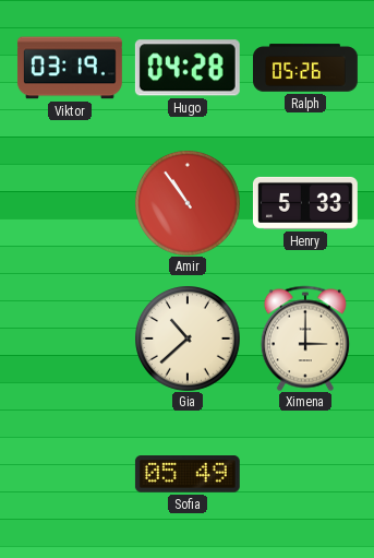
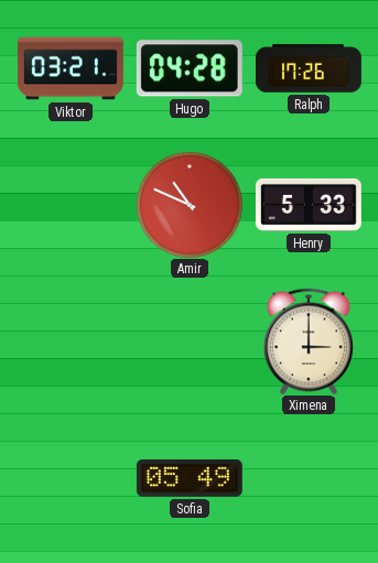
Viktor: 03:19 -> 03:21
Ralph: 05:26 -> 17:26
Amir: 10:54 -> 10:49
Gia: 10:38 -> none
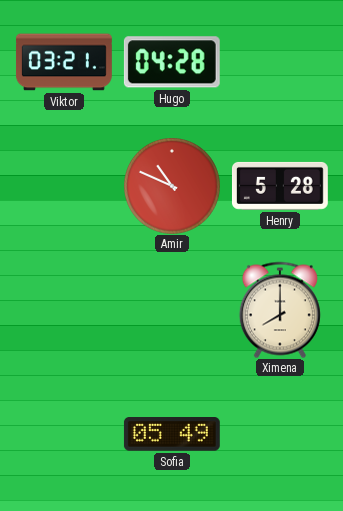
Ralph: 17:26 -> none
Henry: 5:33 -> 5:28
Ximena: 3:00 -> 8:00
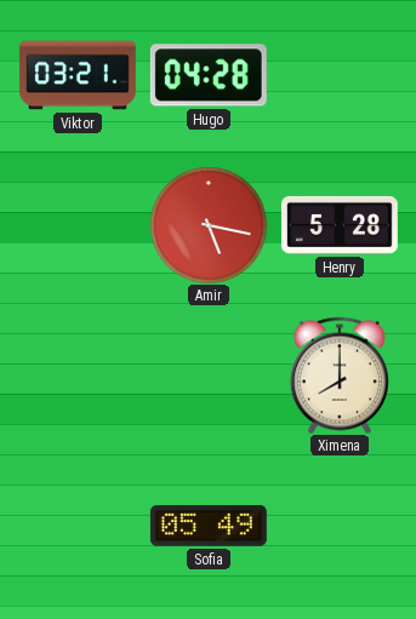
Amir: 10:49 -> 5:17
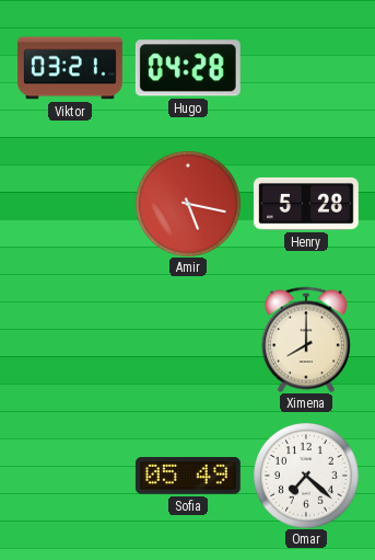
Omar: none -> 7:22
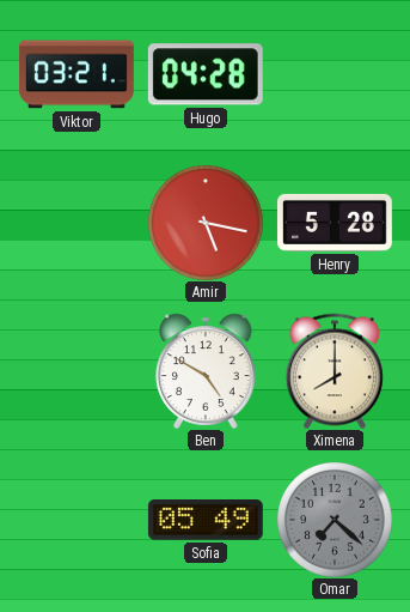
Ben: none -> 4:50
Omar dial: white -> grey
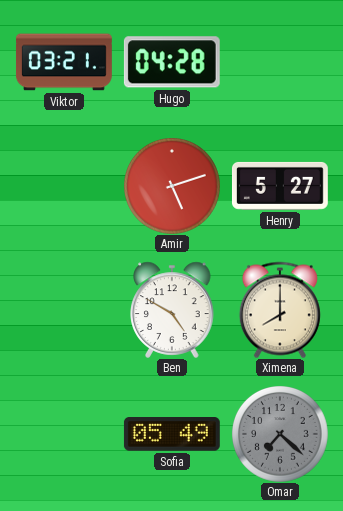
Amir: 5:17 -> 5:12
Henry: 5:28 -> 5:27
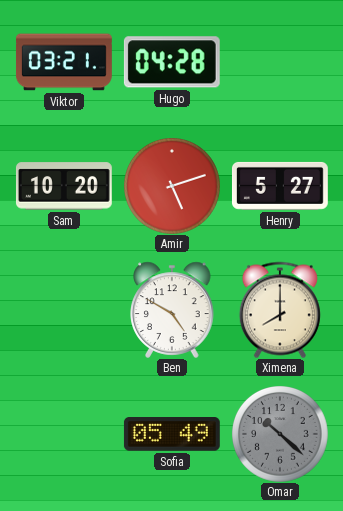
Sam: none -> 10:20
Omar: 7:22 -> 10:22
